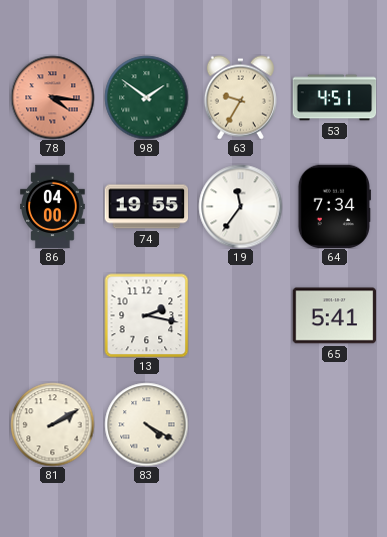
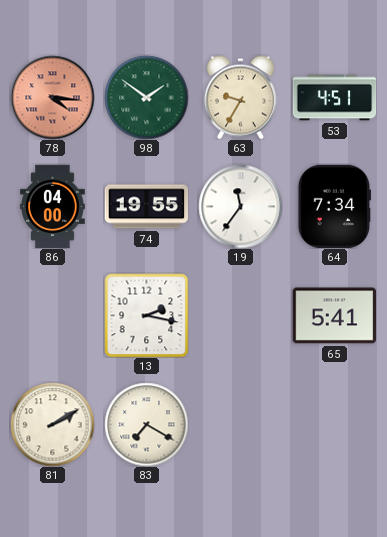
83: 4:20 -> 7:20
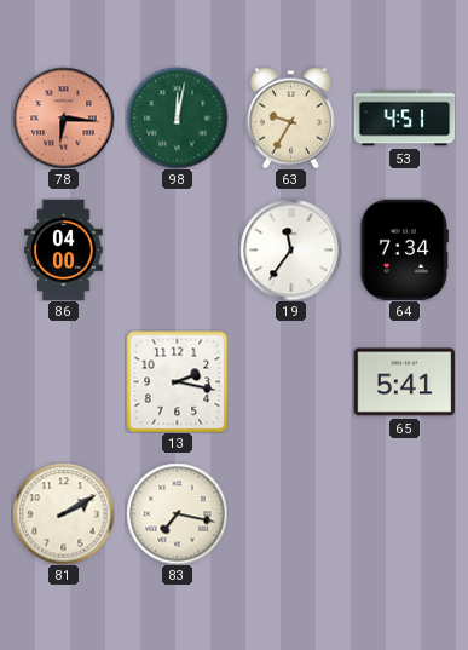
78: 4:16 -> 6:16
98: 1:51 -> 12:02
74: 19:55 -> none
83: 7:20 -> 7:17
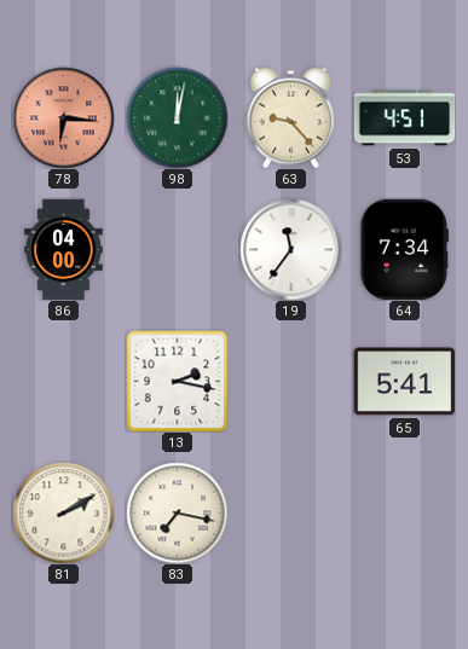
63: 9:35 -> 9:23
